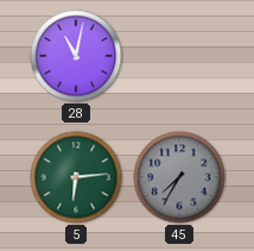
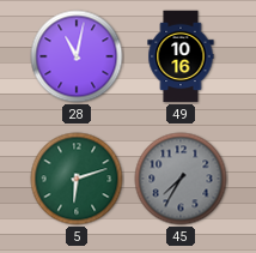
49: none -> 10:16
5: 6:14 -> 6:12
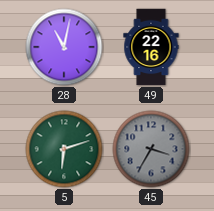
49: 10:16 -> 22:16
45: 7:35 -> 3:35
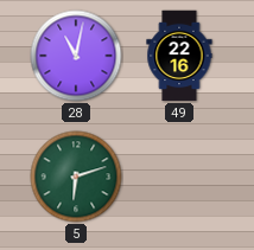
45: 3:35 -> none
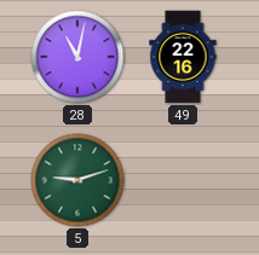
5: 6:12 -> 9:12
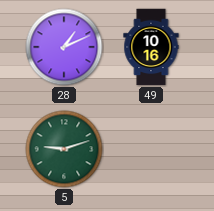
28: 11:02 -> 1:11
49: 22:16 -> 10:16
